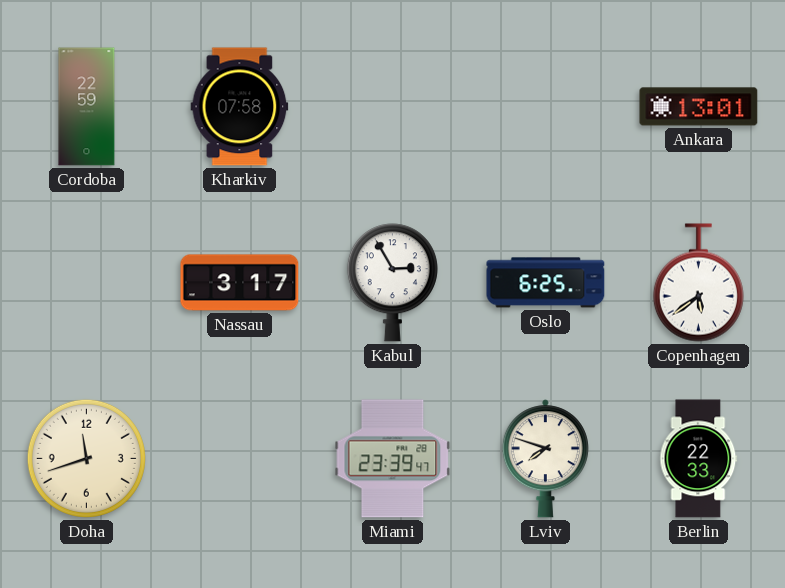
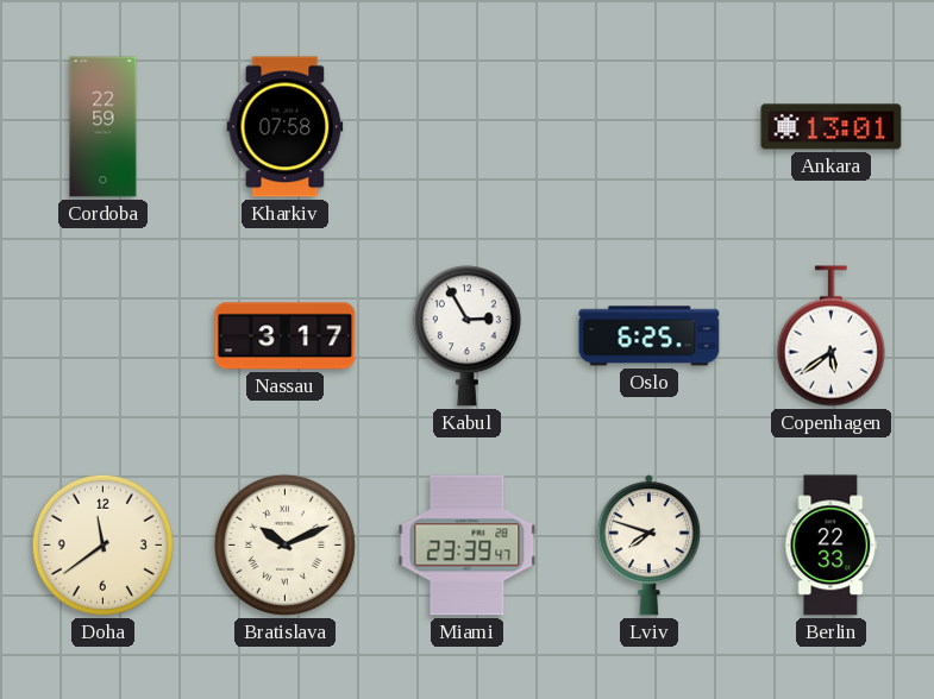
Doha: 11:42 -> 11:39
Bratislava: none -> 10:11
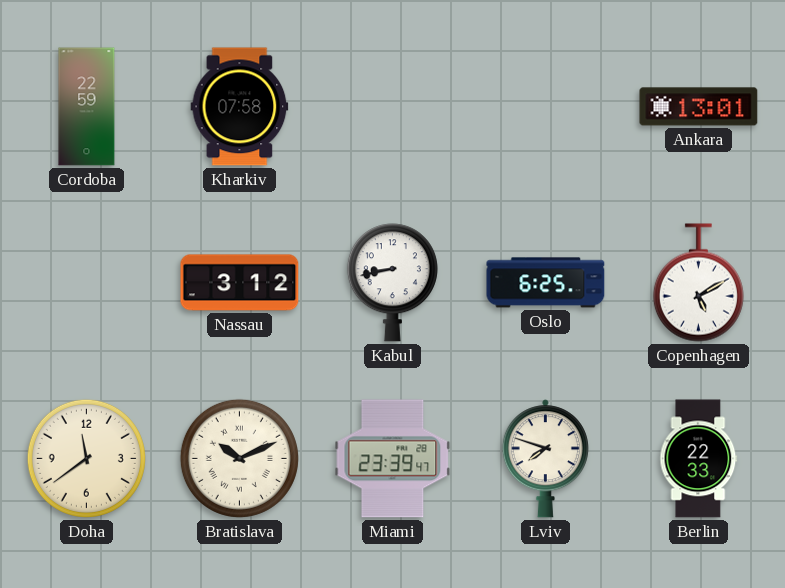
Nassau: 3:17 -> 3:12
Kabul: 2:55 -> 8:43
Copenhagen: 5:39 -> 5:10
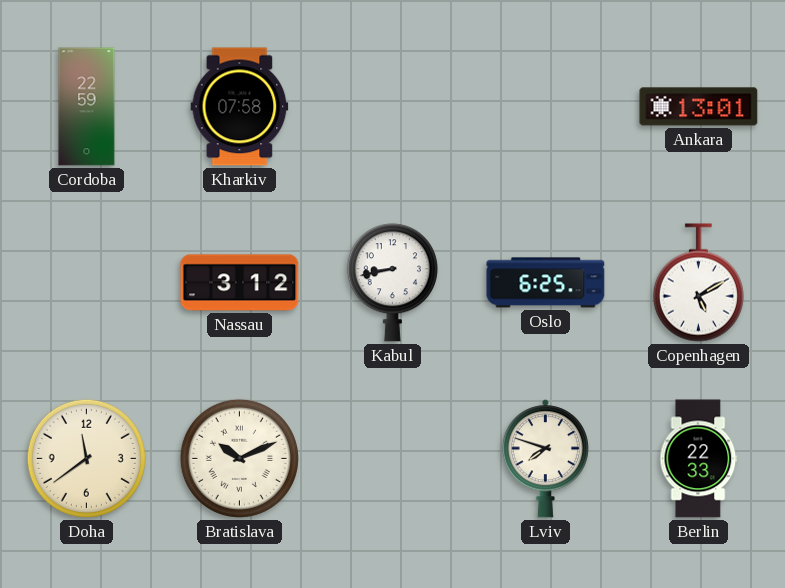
Miami: 23:39 -> none
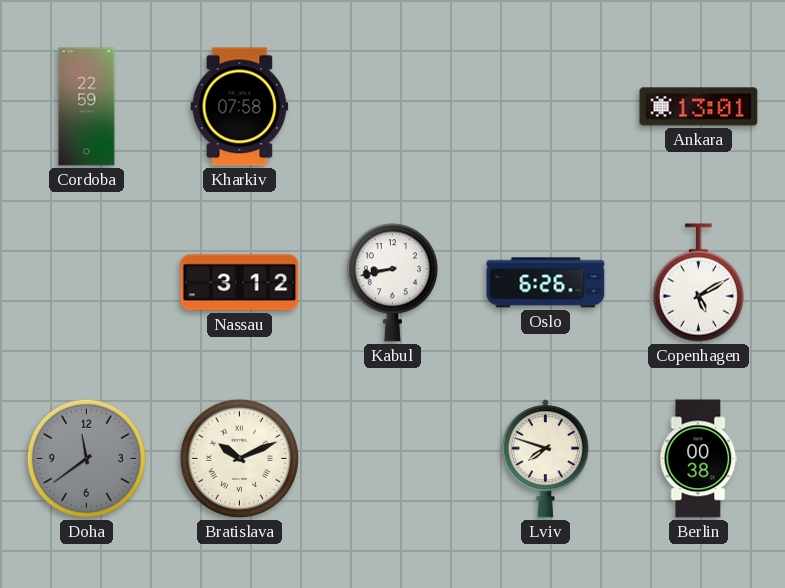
Oslo: 6:25 -> 6:26
Doha dial: cream -> grey
Berlin: 22:33 -> 00:38
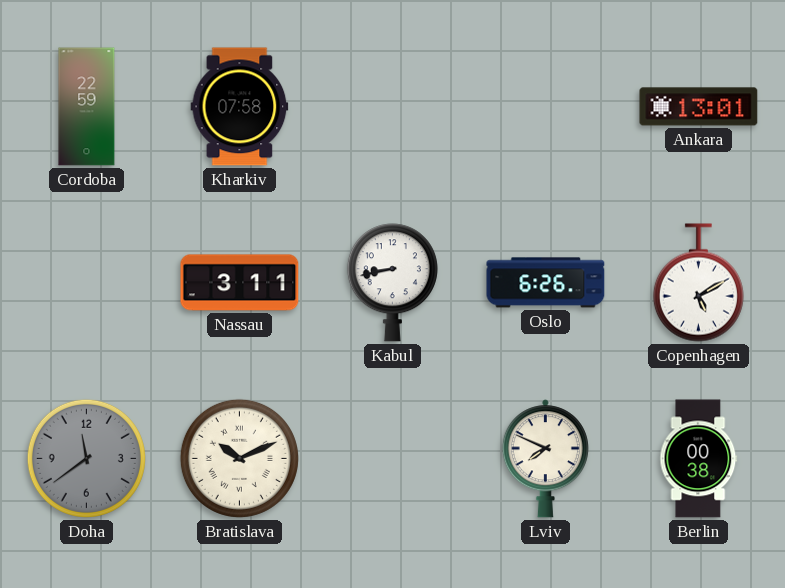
Nassau: 3:12 -> 3:11
Lviv: 7:48 -> 7:49
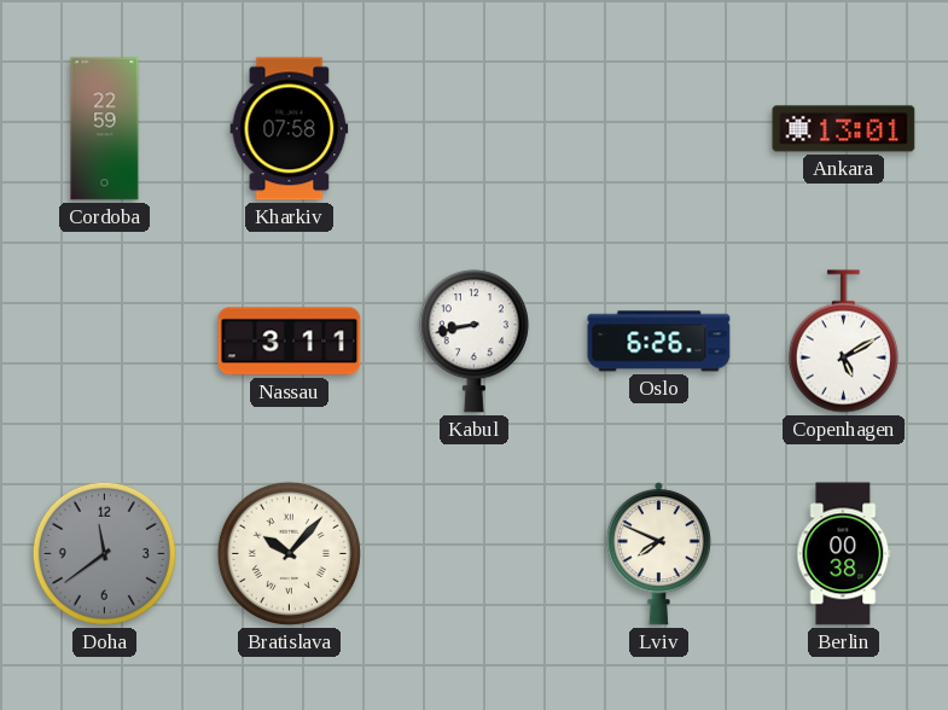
Bratislava: 10:11 -> 10:07
